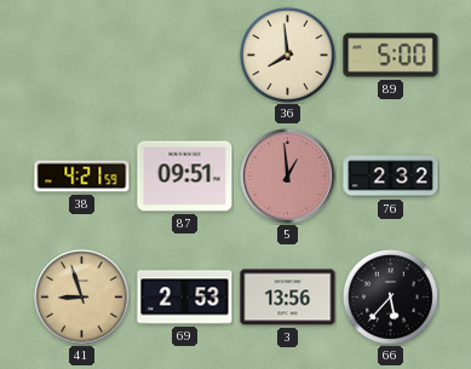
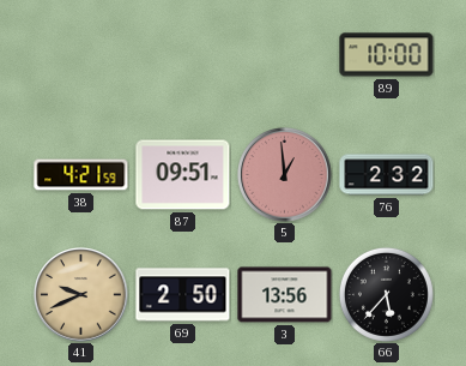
36: 7:59 -> none
89: 5:00 -> 10:00
41: 8:57 -> 9:41
69: 2:53 -> 2:50
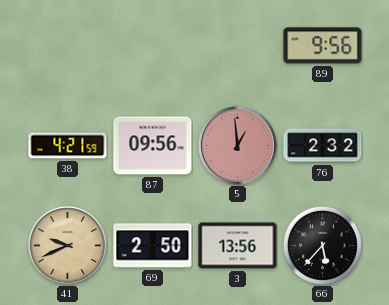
89: 10:00 -> 9:56
87: 09:51 -> 09:56
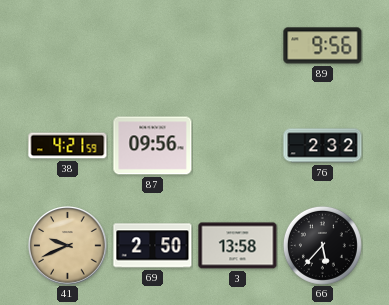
5: 12:59 -> none
3: 13:56 -> 13:58
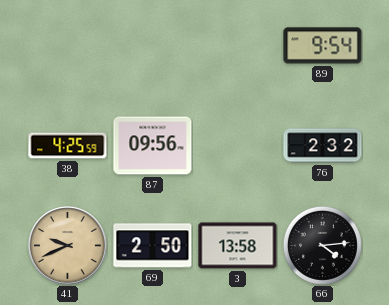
89: 9:56 -> 9:54
38: 4:21 -> 4:25
66: 5:37 -> 4:14
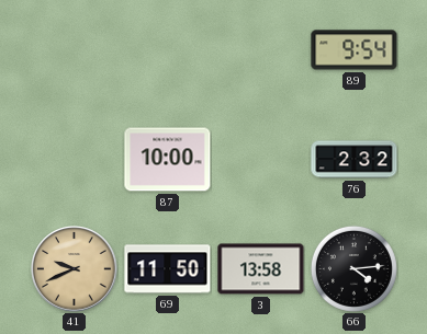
38: 4:25 -> none
87: 09:56 -> 10:00
69: 2:50 -> 11:50
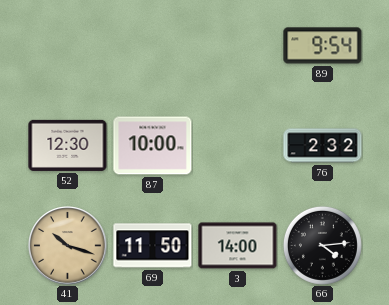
52: none -> 12:30
41: 9:41 -> 10:18
3: 13:58 -> 14:00
